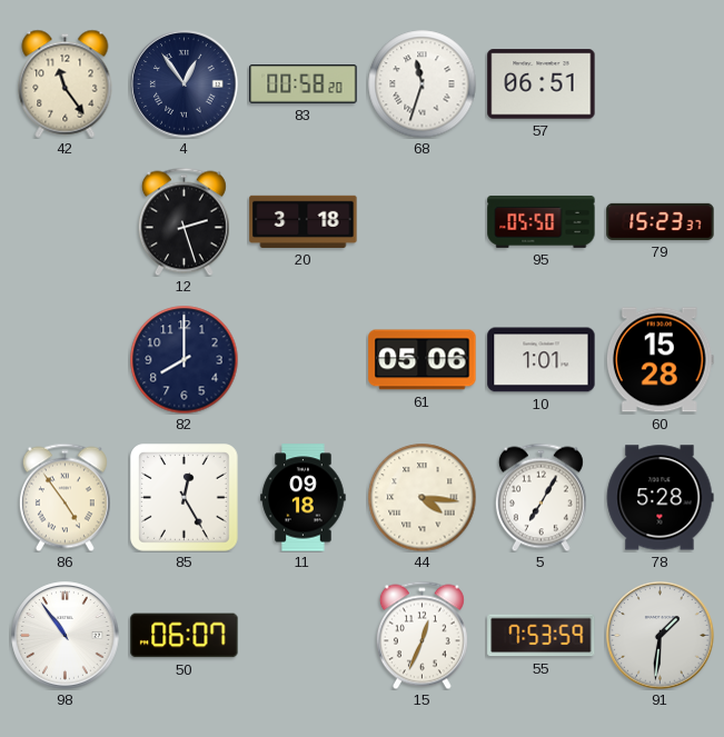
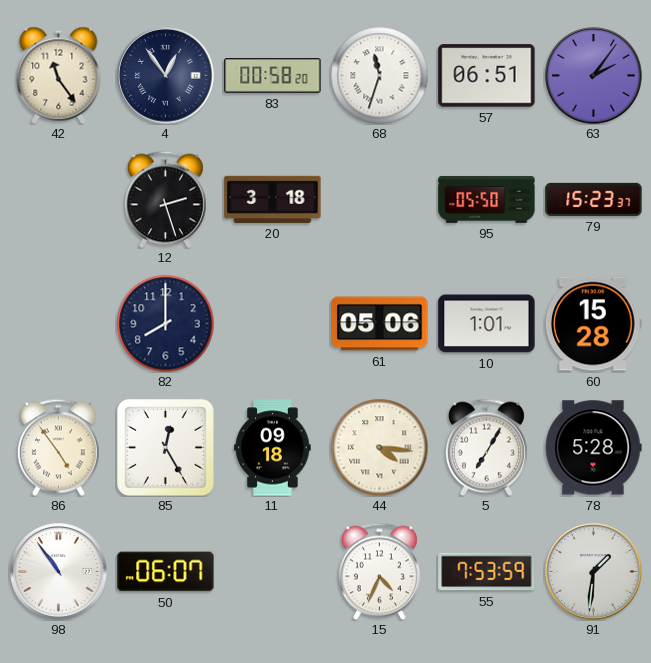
63: none -> 2:06
15: 12:34 -> 4:34
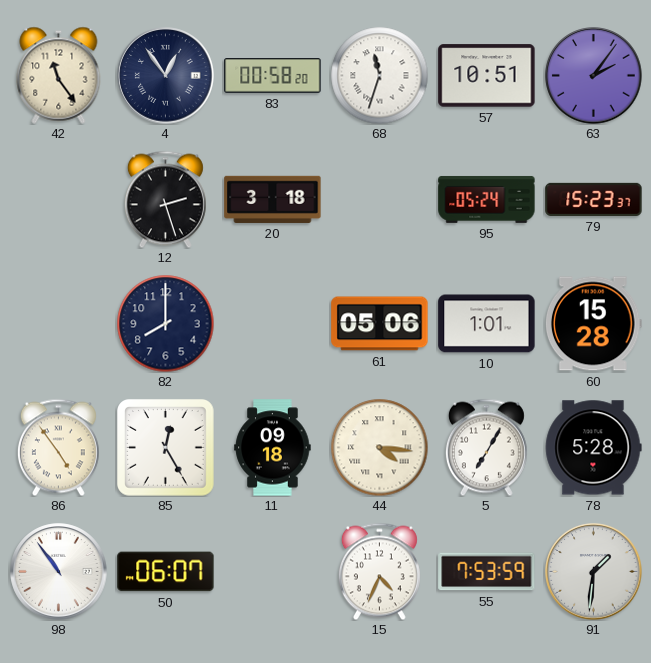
57: 06:51 -> 10:51
95: 05:50 -> 05:24
